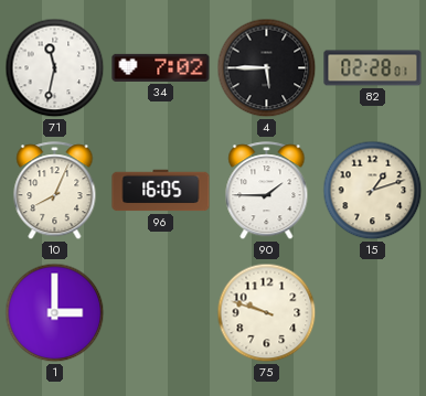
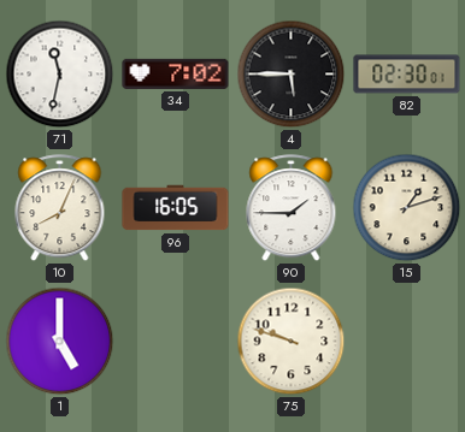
82: 02:28 -> 02:30
1: 3:00 -> 5:00
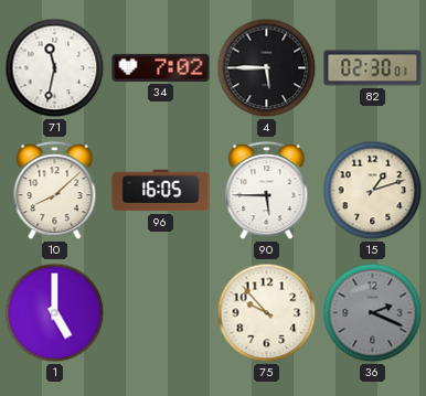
10: 8:04 -> 8:08
90: 1:45 -> 5:45
75: 9:48 -> 9:53
36: none -> 2:19
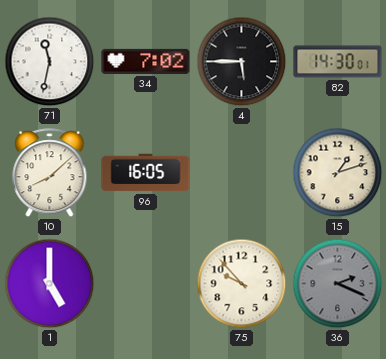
82: 02:30 -> 14:30
90: 5:45 -> none
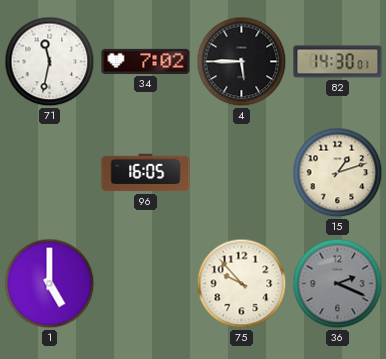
10: 8:08 -> none
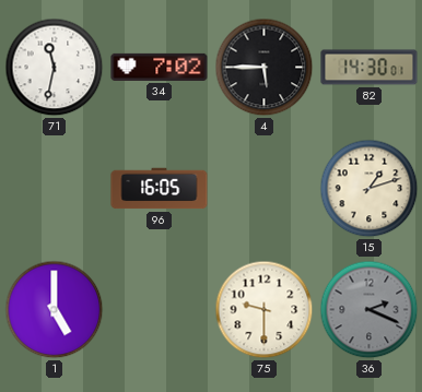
75: 9:53 -> 9:30
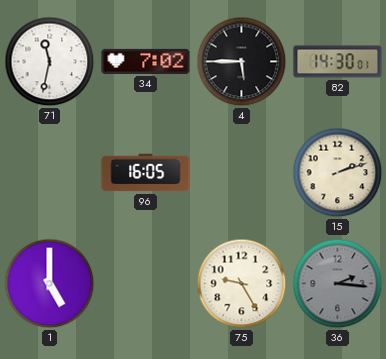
15: 1:12 -> 2:12
75: 9:30 -> 9:25
36: 2:19 -> 2:16
